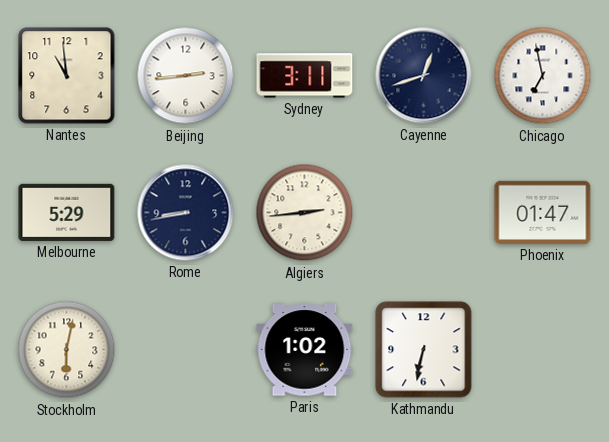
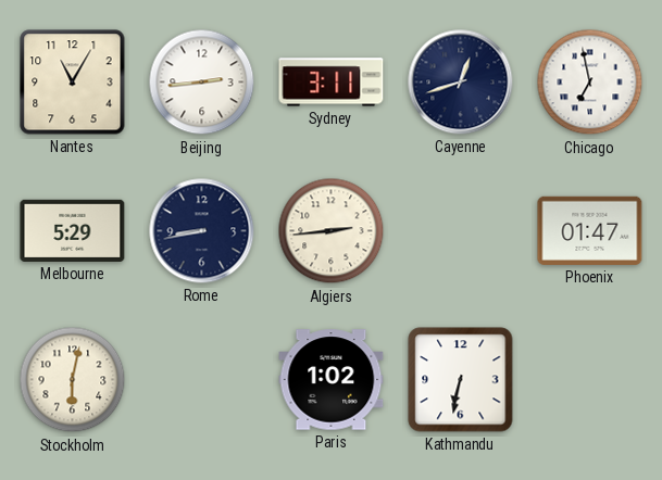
Nantes: 10:59 -> 11:05
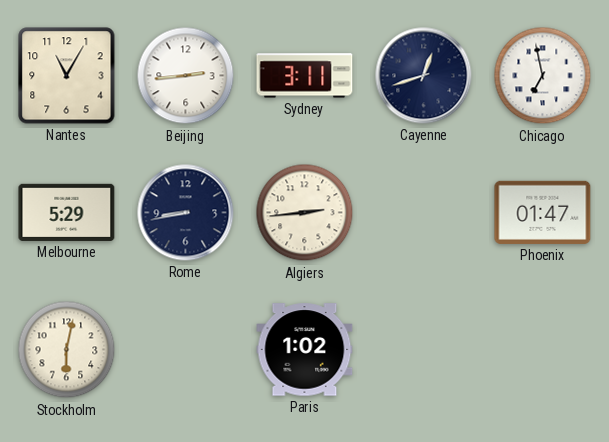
Kathmandu: 6:32 -> none
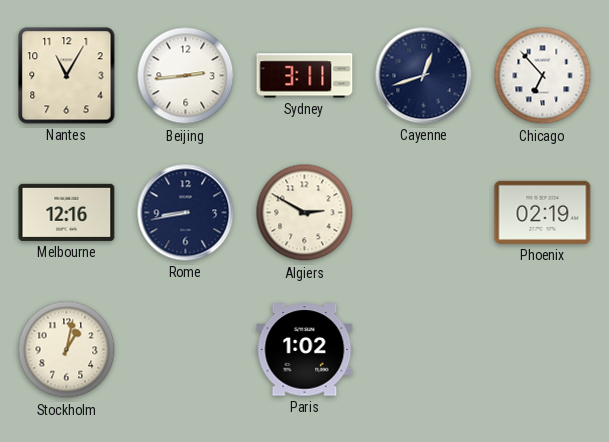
Chicago: 6:58 -> 6:53
Melbourne: 5:29 -> 12:16
Algiers: 2:44 -> 2:50
Phoenix: 01:47 -> 02:19
Stockholm: 6:02 -> 1:02
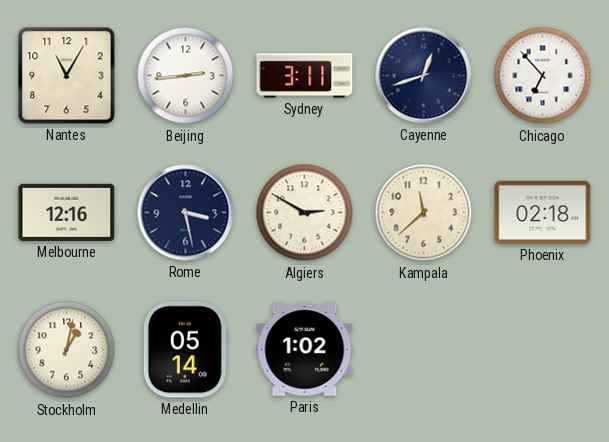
Rome: 8:43 -> 3:28
Kampala: none -> 11:38
Phoenix: 02:19 -> 02:18
Medellin: none -> 05:14
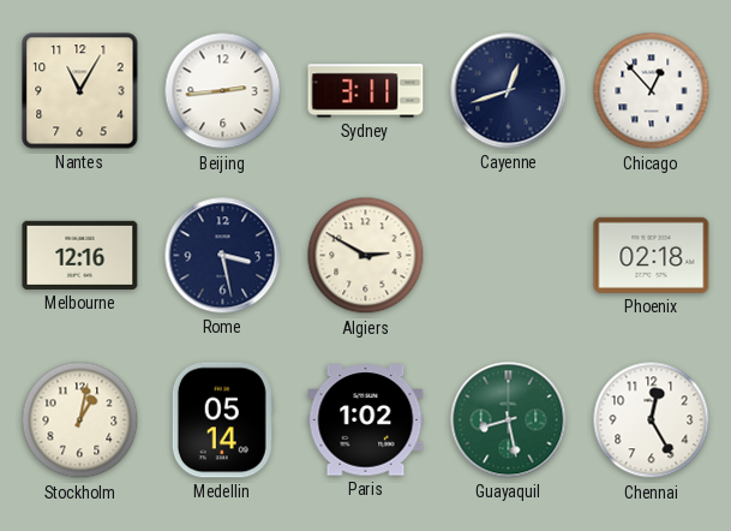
Chicago: 6:53 -> 12:53
Kampala: 11:38 -> none
Guayaquil: none -> 8:28
Chennai: none -> 12:25
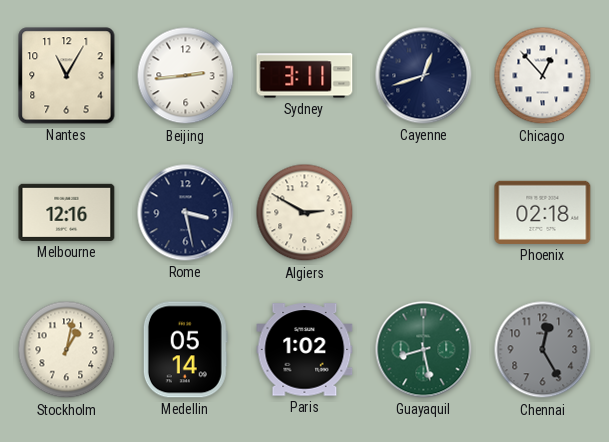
Chennai dial: white -> grey
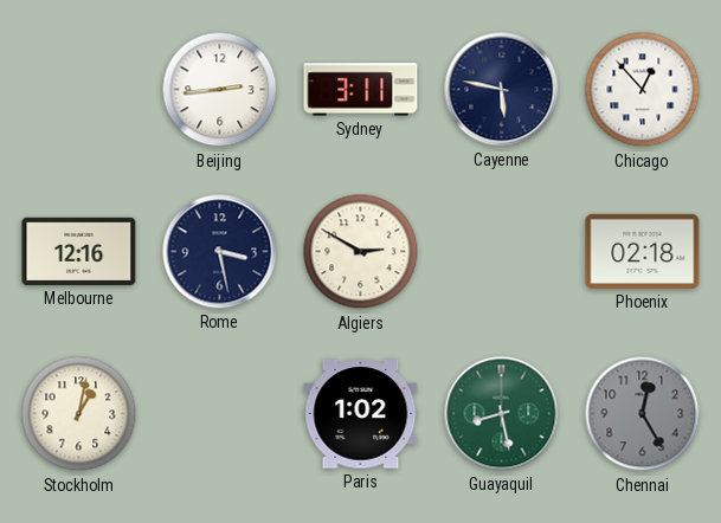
Nantes: 11:05 -> none
Cayenne: 12:42 -> 5:47
Medellin: 05:14 -> none
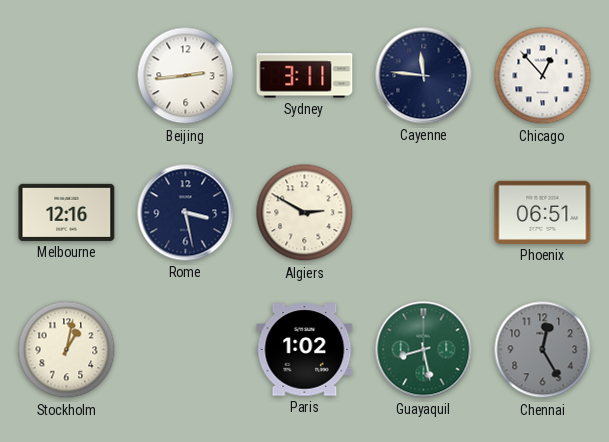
Cayenne: 5:47 -> 11:46
Phoenix: 02:18 -> 06:51
